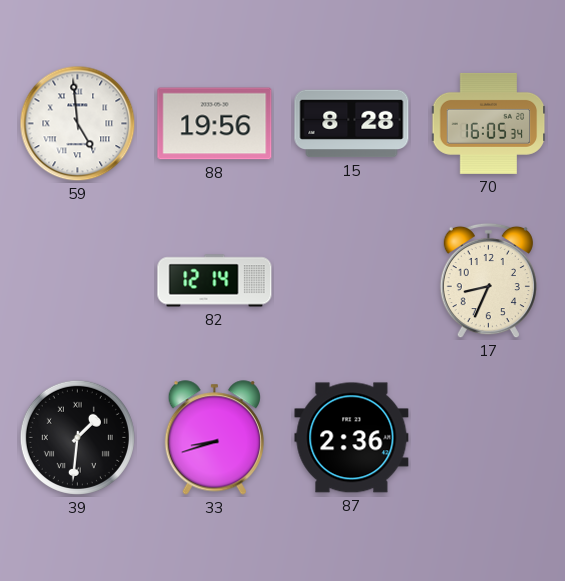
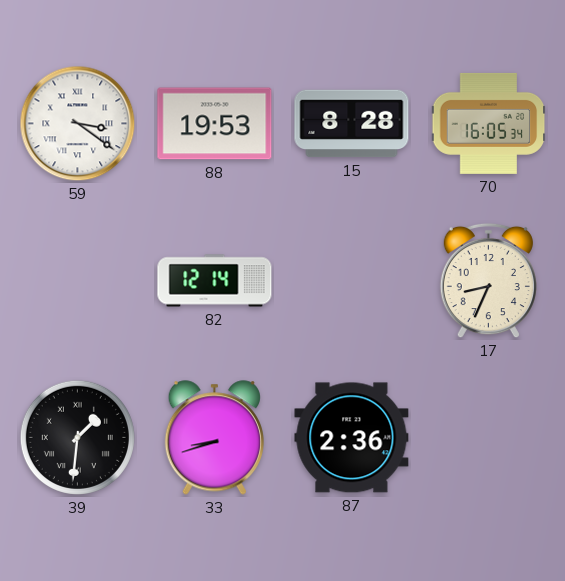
59: 4:59 -> 3:21
88: 19:56 -> 19:53
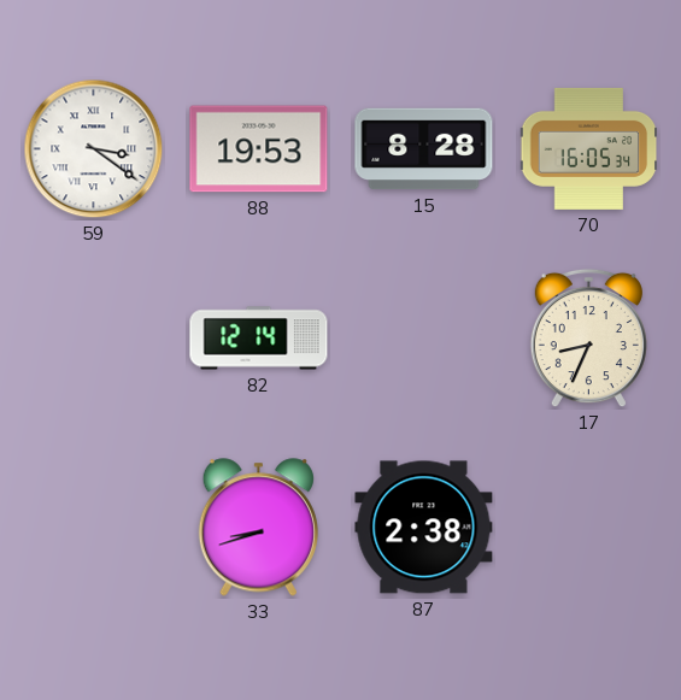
39: 1:31 -> none
87: 2:36 -> 2:38
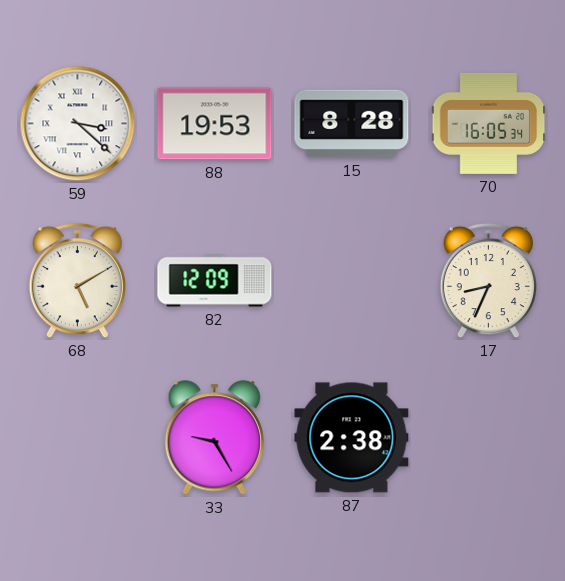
59: 3:21 -> 3:22
68: none -> 5:10
82: 12:14 -> 12:09
33: 8:42 -> 9:25
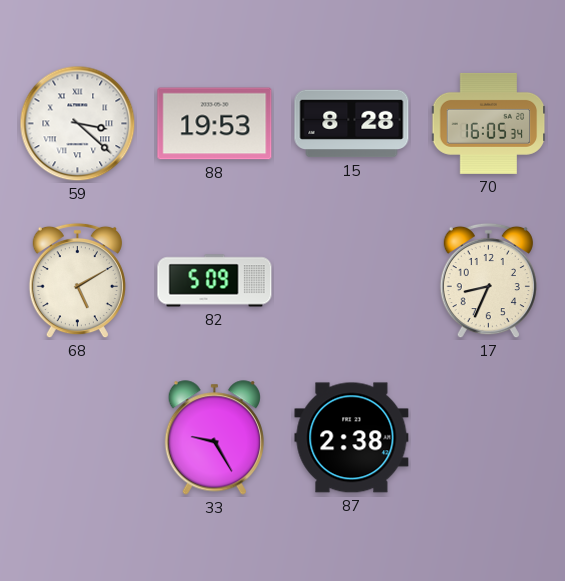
82: 12:09 -> 5:09
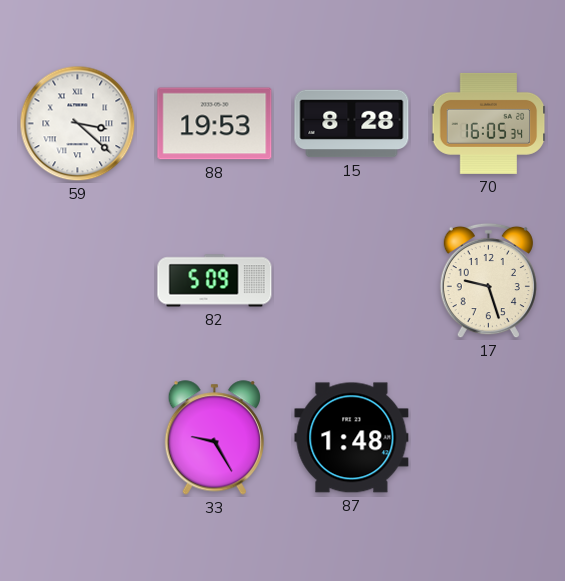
68: 5:10 -> none
17: 8:34 -> 9:27
87: 2:38 -> 1:48
